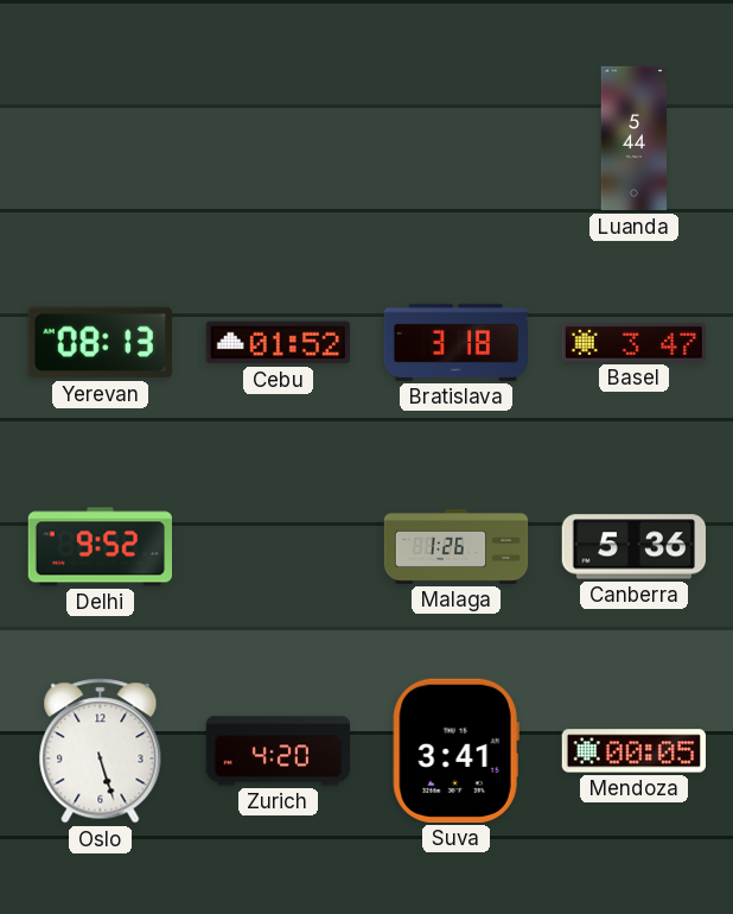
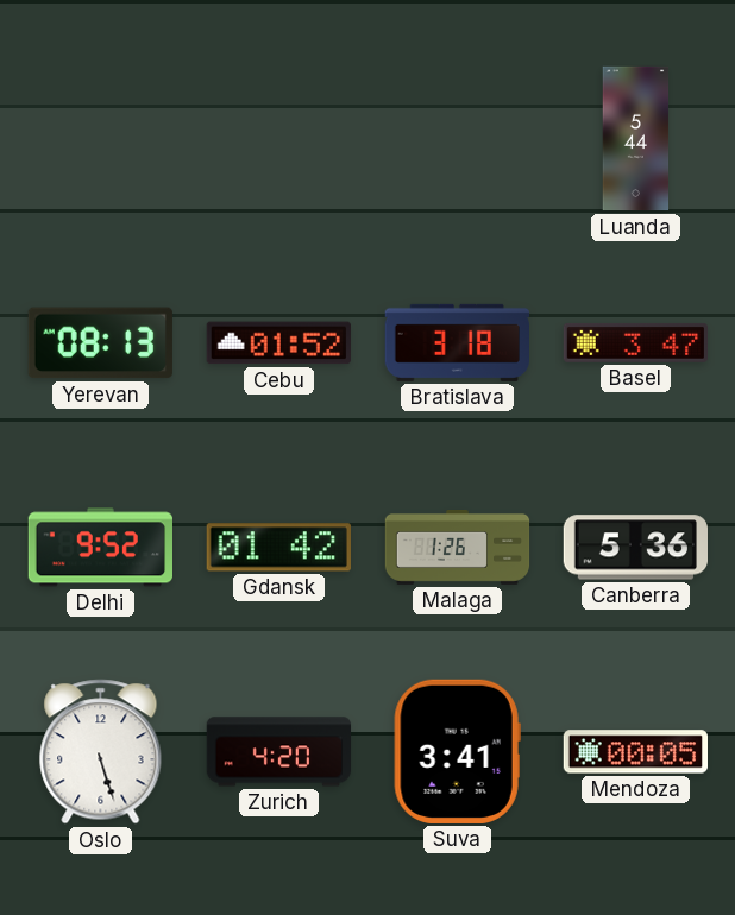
Gdansk: none -> 01:42
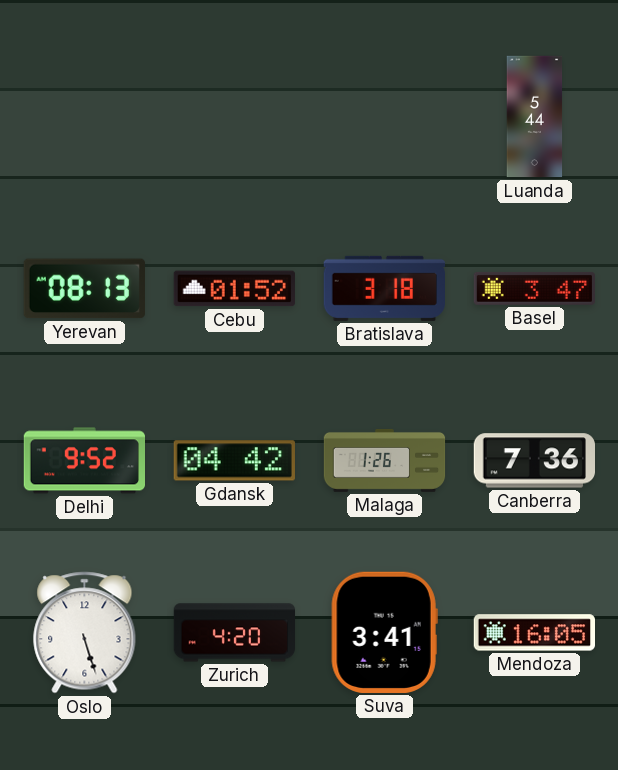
Gdansk: 01:42 -> 04:42
Canberra: 5:36 -> 7:36
Mendoza: 00:05 -> 16:05
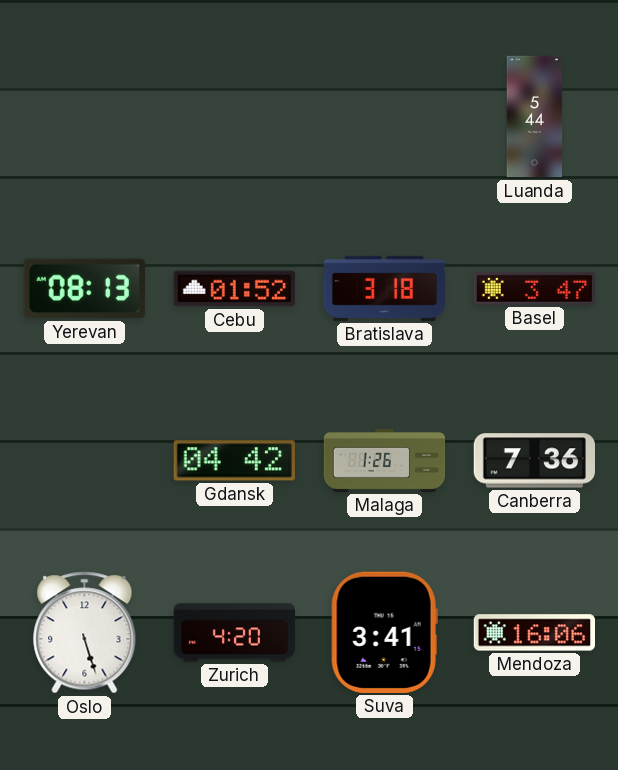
Delhi: 9:52 -> none
Mendoza: 16:05 -> 16:06
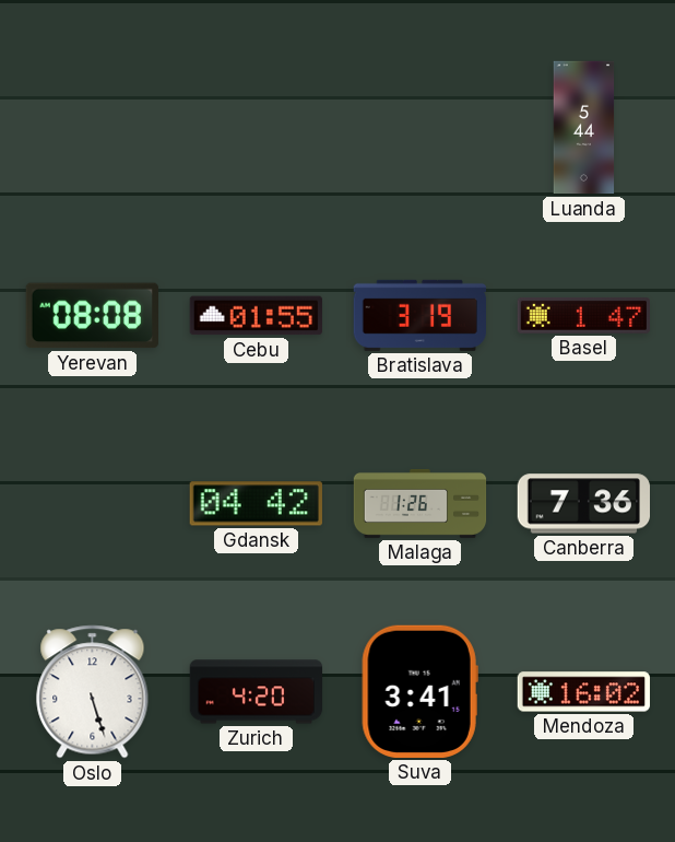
Yerevan: 08:13 -> 08:08
Cebu: 01:52 -> 01:55
Bratislava: 3:18 -> 3:19
Basel: 3:47 -> 1:47
Mendoza: 16:06 -> 16:02
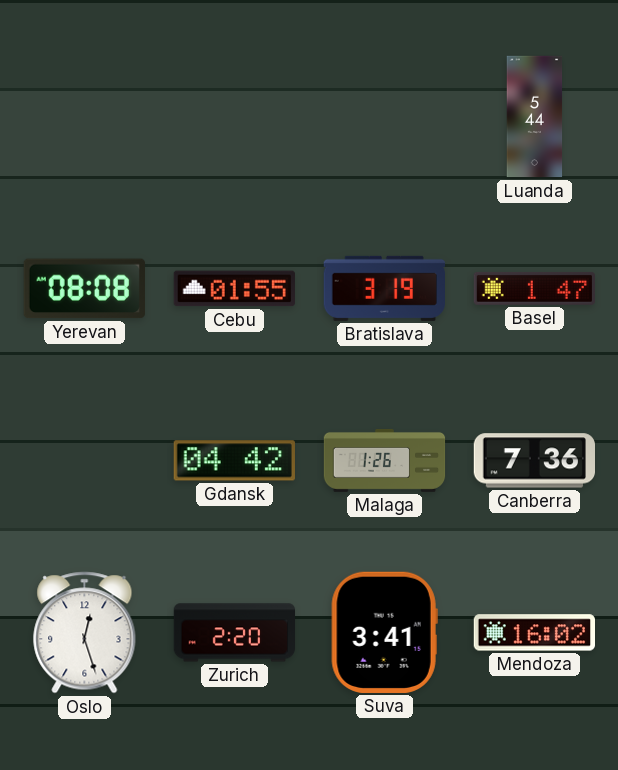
Oslo: 5:27 -> 12:27
Zurich: 4:20 -> 2:20
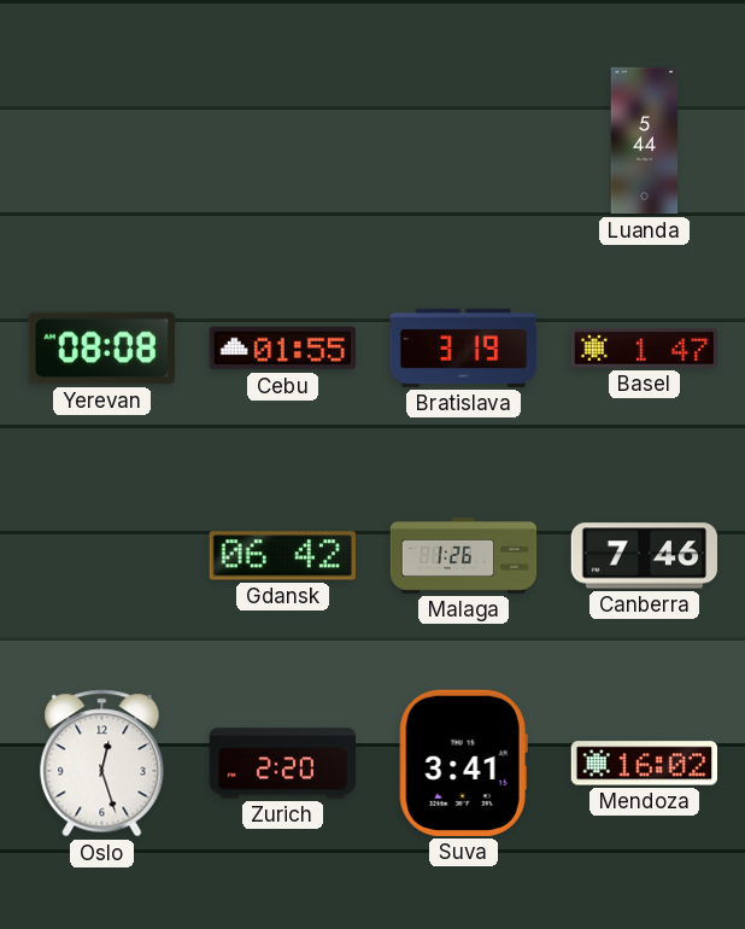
Gdansk: 04:42 -> 06:42
Canberra: 7:36 -> 7:46
